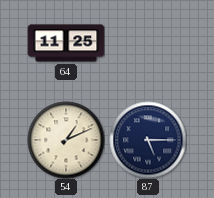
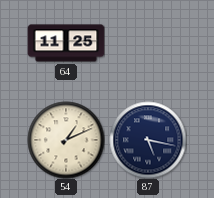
87: 5:15 -> 5:17
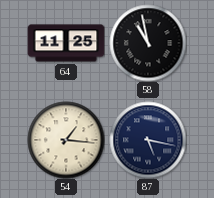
58: none -> 10:58
54: 1:11 -> 1:16
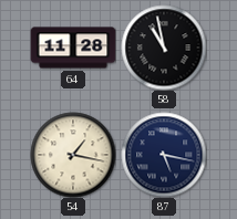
64: 11:25 -> 11:28
54: 1:16 -> 1:17
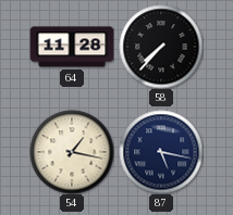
58: 10:58 -> 7:37
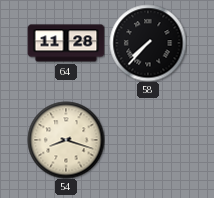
54: 1:17 -> 8:18
87: 5:17 -> none
